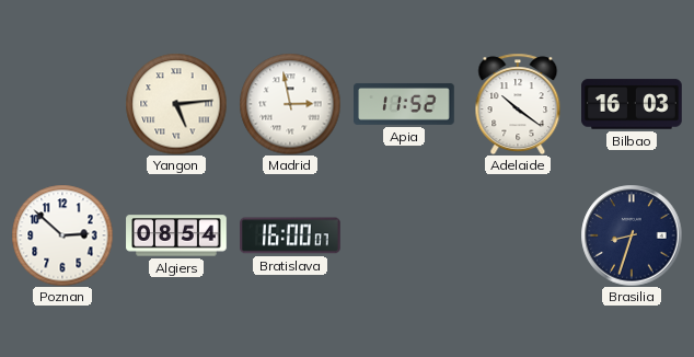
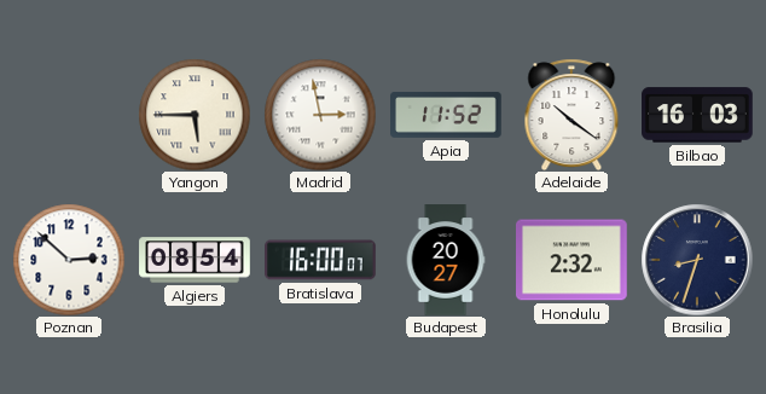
Yangon: 5:14 -> 5:45
Budapest: none -> 20:27
Honolulu: none -> 2:32
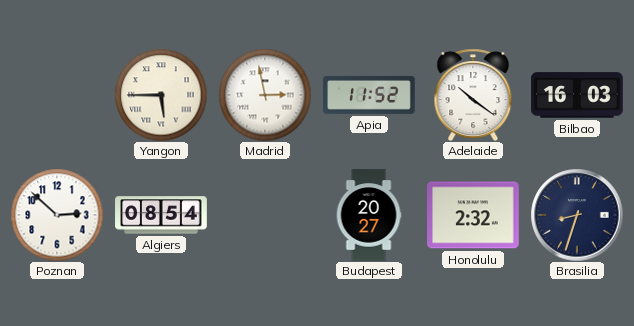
Bratislava: 16:00 -> none
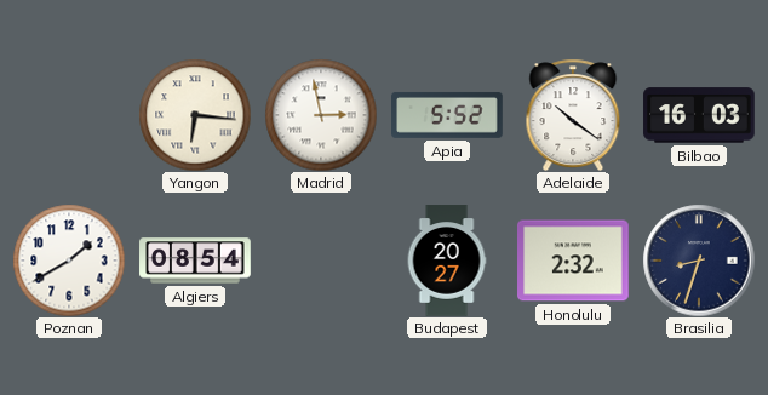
Yangon: 5:45 -> 6:16
Apia: 11:52 -> 5:52
Poznan: 2:52 -> 1:40
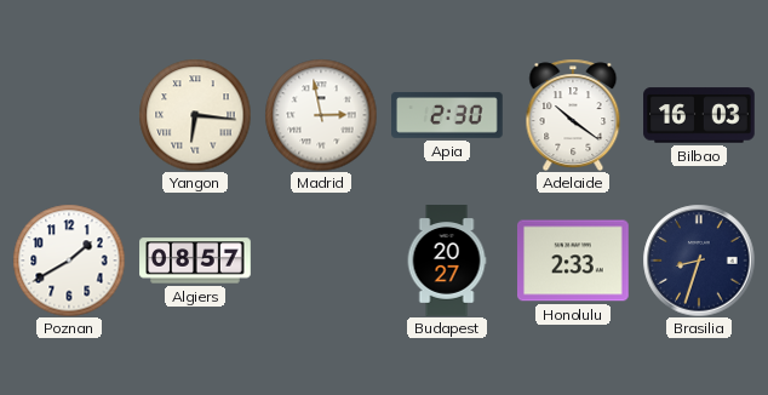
Apia: 5:52 -> 2:30
Algiers: 08:54 -> 08:57
Honolulu: 2:32 -> 2:33
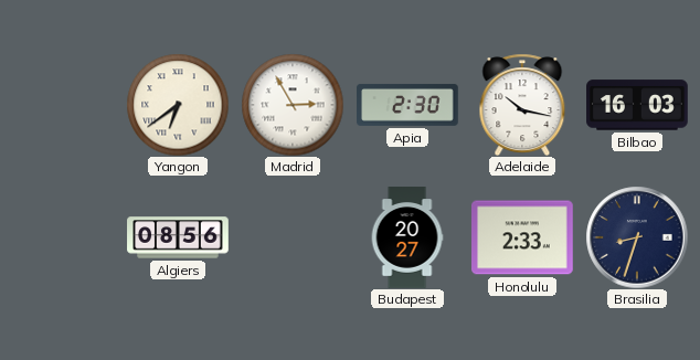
Yangon: 6:16 -> 6:39
Madrid: 2:58 -> 2:55
Adelaide: 10:21 -> 10:17
Poznan: 1:40 -> none
Algiers: 08:57 -> 08:56
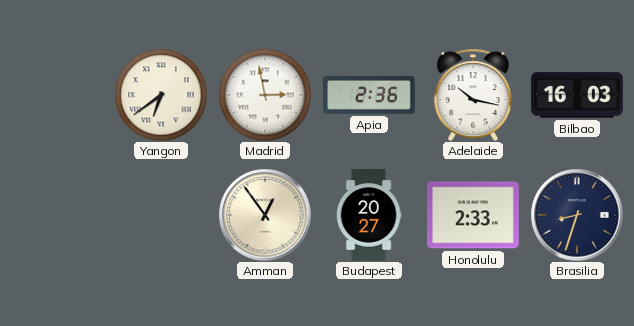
Madrid: 2:55 -> 2:58
Apia: 2:30 -> 2:36
Algiers: 08:56 -> none
Amman: none -> 12:54
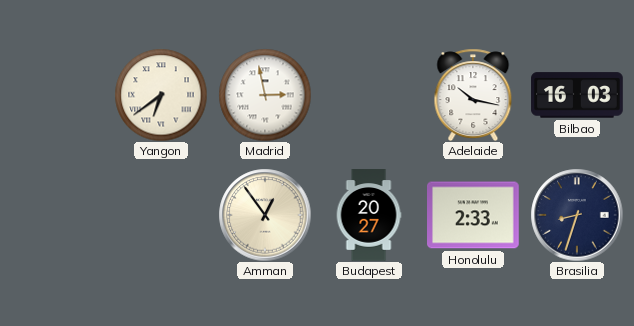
Apia: 2:36 -> none
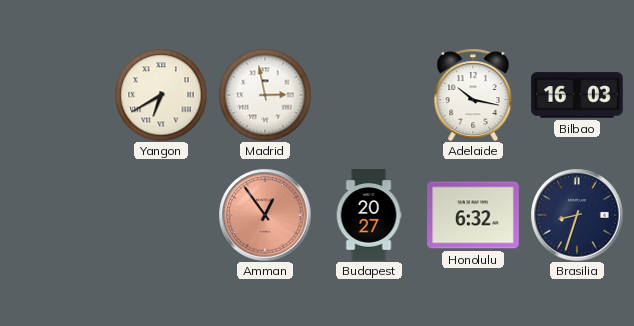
Yangon: 6:39 -> 6:40
Amman dial: cream -> salmon
Honolulu: 2:33 -> 6:32
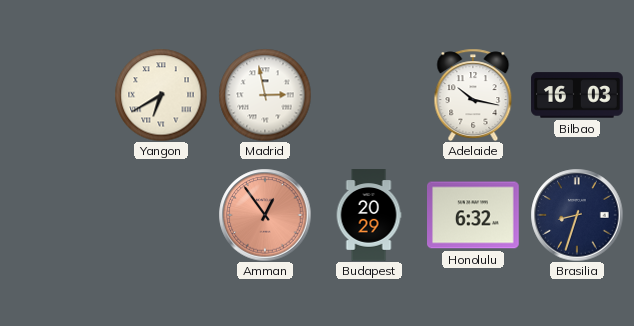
Budapest: 20:27 -> 20:29
